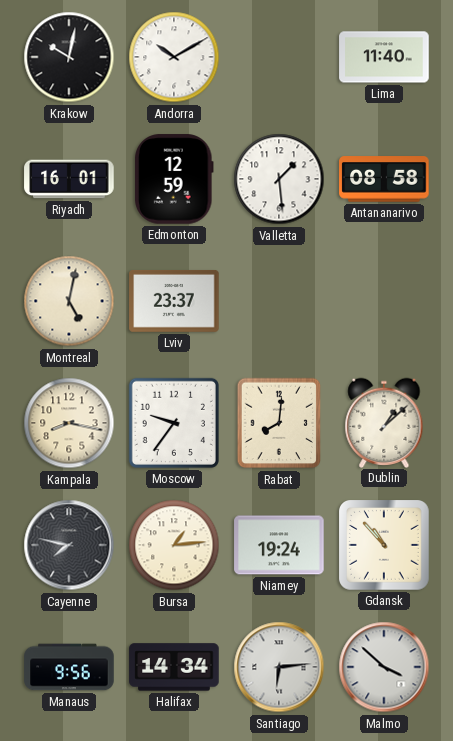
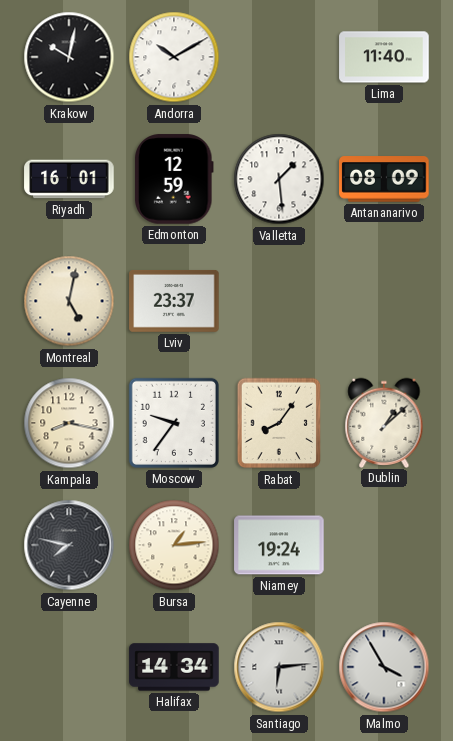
Antananarivo: 08:58 -> 08:09
Rabat: 8:01 -> 8:06
Gdansk: 10:53 -> none
Manaus: 9:56 -> none
Malmo: 3:52 -> 3:55
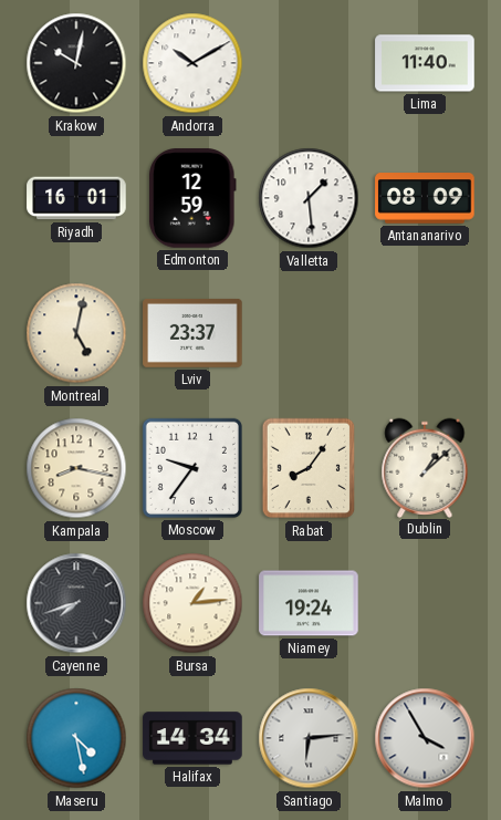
Cayenne: 7:47 -> 7:42
Maseru: none -> 4:28
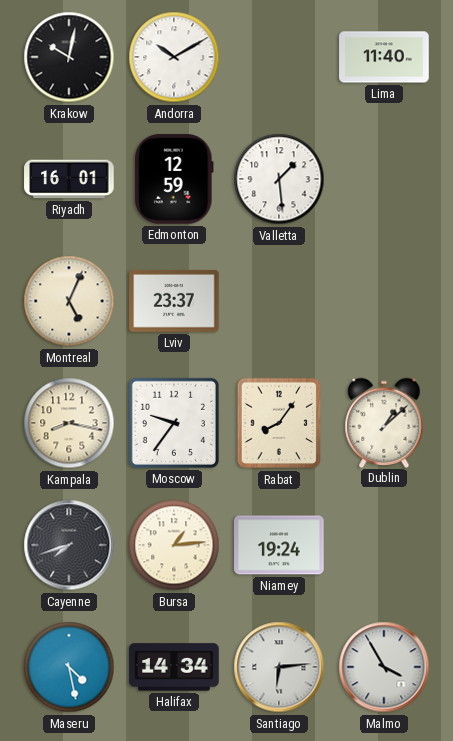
Antananarivo: 08:09 -> none
Montreal: 5:02 -> 5:04
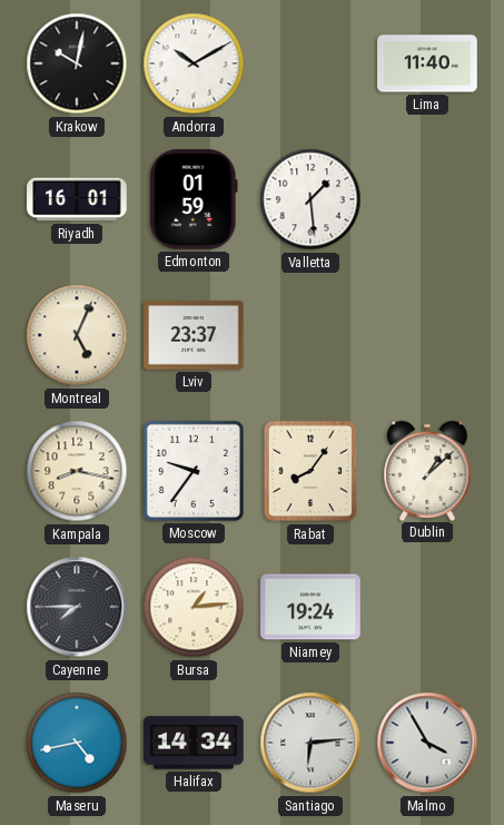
Edmonton: 12:59 -> 01:59
Cayenne: 7:42 -> 7:45
Maseru: 4:28 -> 4:43
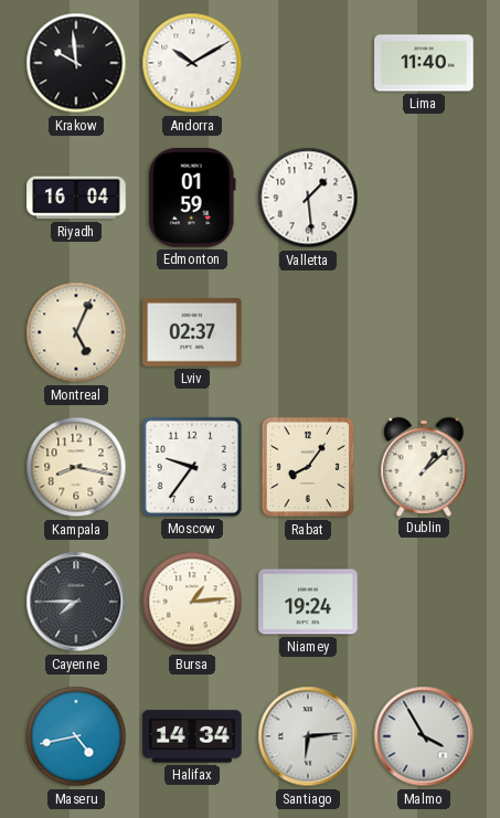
Krakow: 10:02 -> 9:59
Riyadh: 16:01 -> 16:04
Lviv: 23:37 -> 02:37
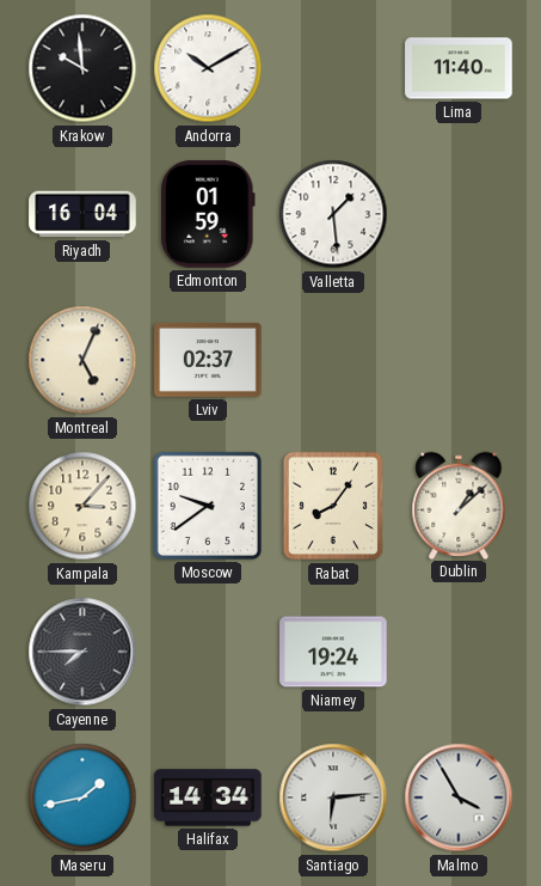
Kampala: 8:17 -> 3:07
Moscow: 9:36 -> 9:39
Bursa: 1:14 -> none
Maseru: 4:43 -> 1:43
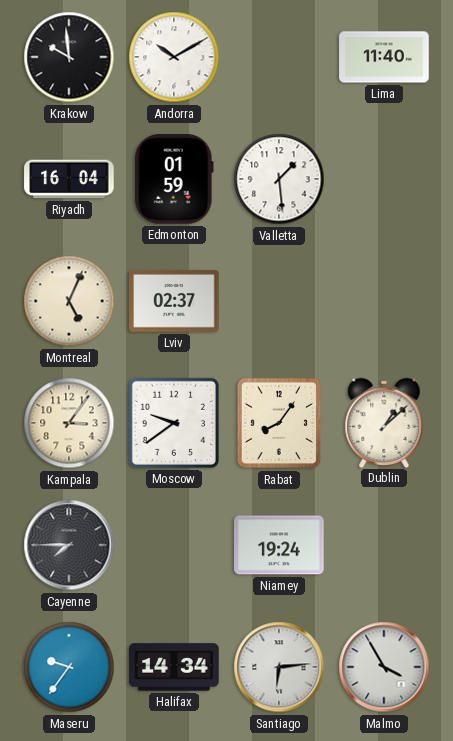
Kampala: 3:07 -> 3:06
Maseru: 1:43 -> 9:36
